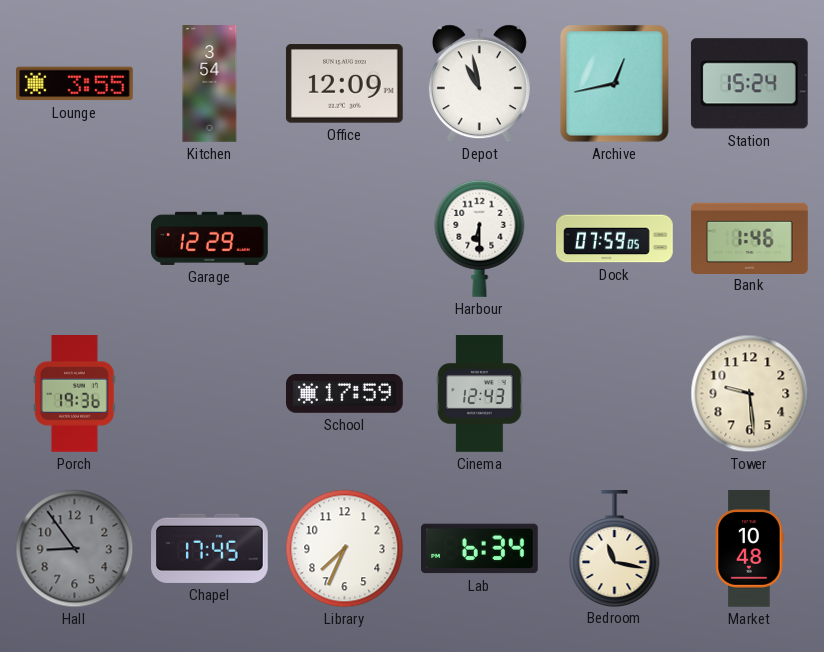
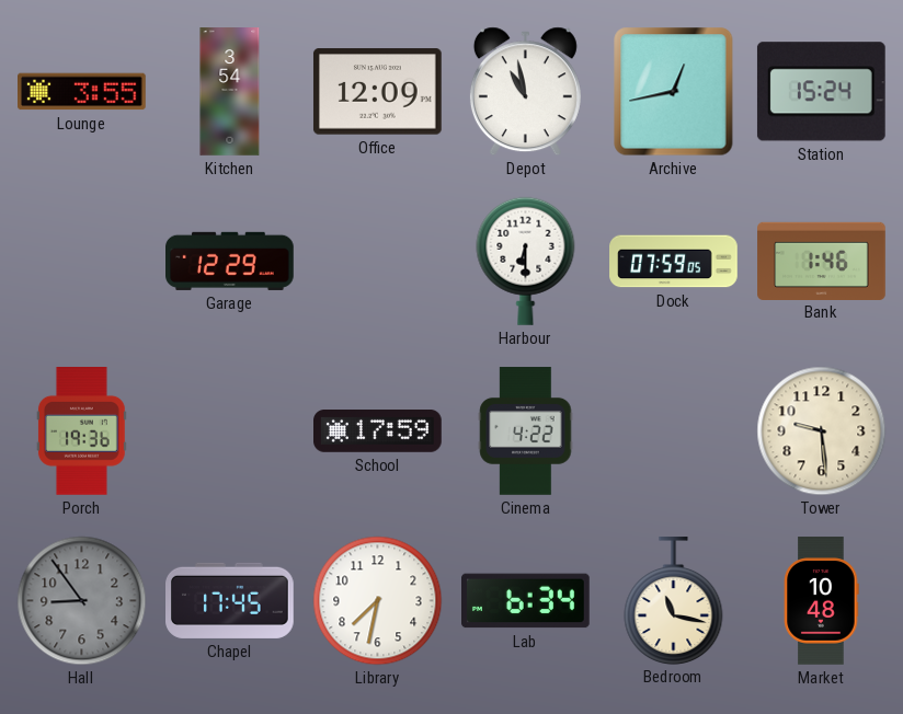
Cinema: 12:43 -> 4:22
Library: 7:34 -> 7:32
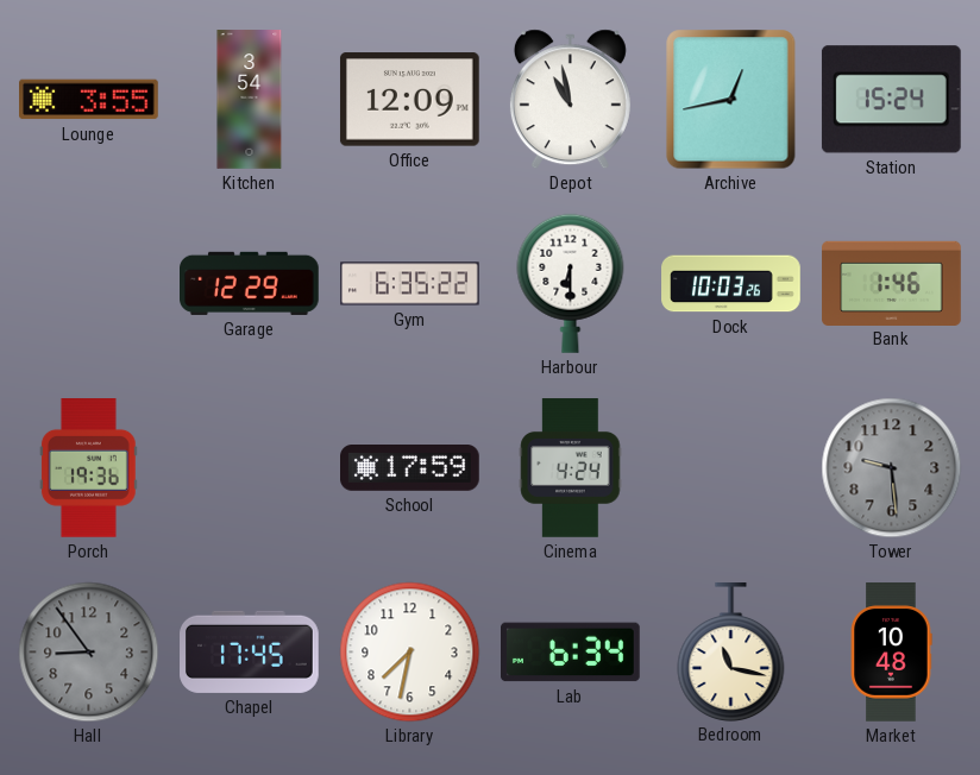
Gym: none -> 6:35
Dock: 07:59 -> 10:03
Cinema: 4:22 -> 4:24
Tower dial: cream -> grey
